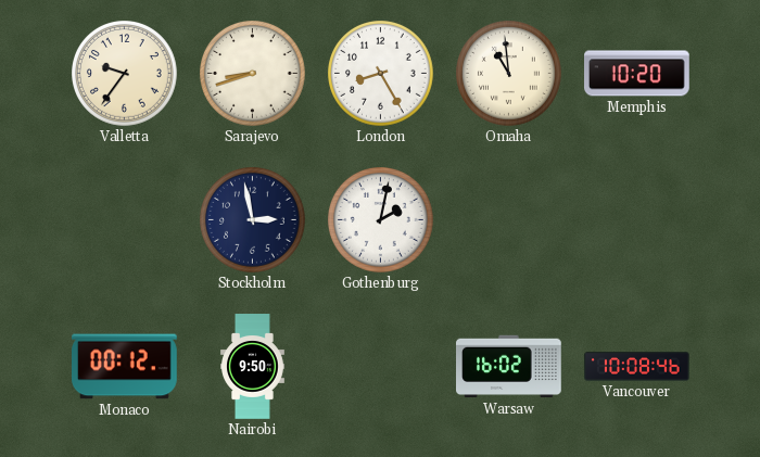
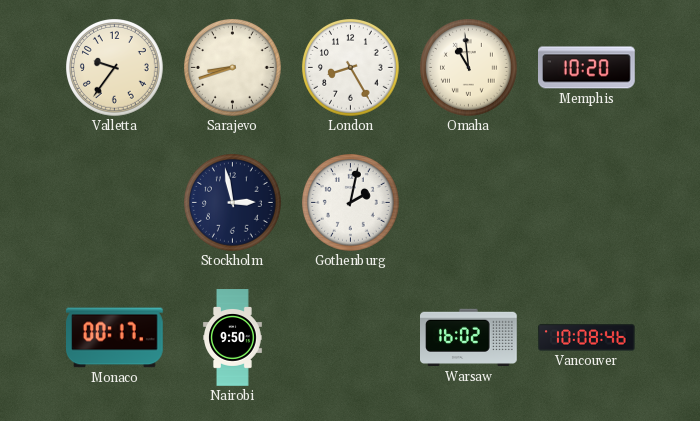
Monaco: 00:12 -> 00:17
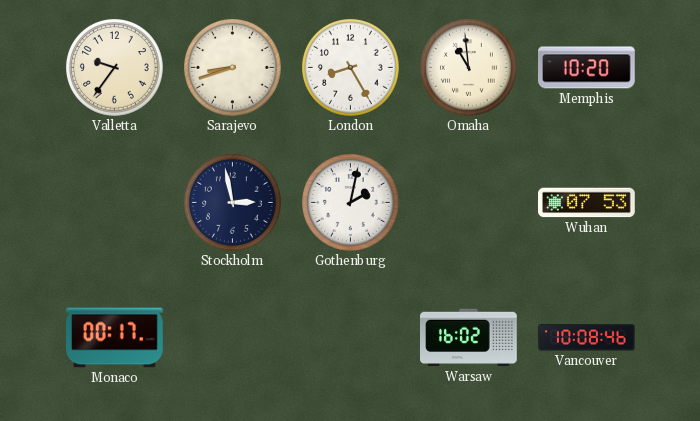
Wuhan: none -> 07:53
Nairobi: 9:50 -> none
